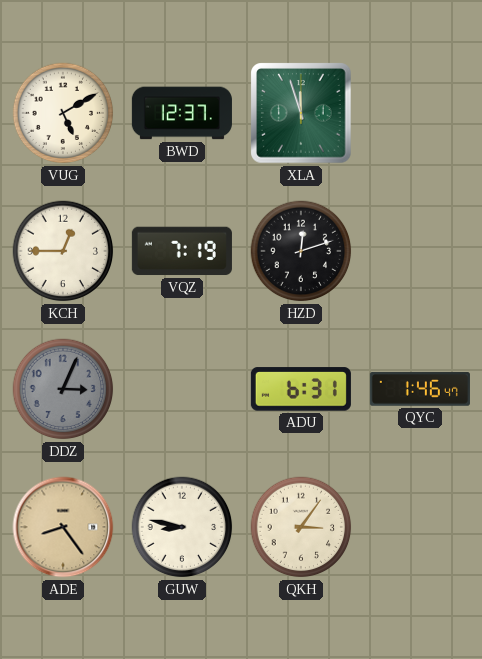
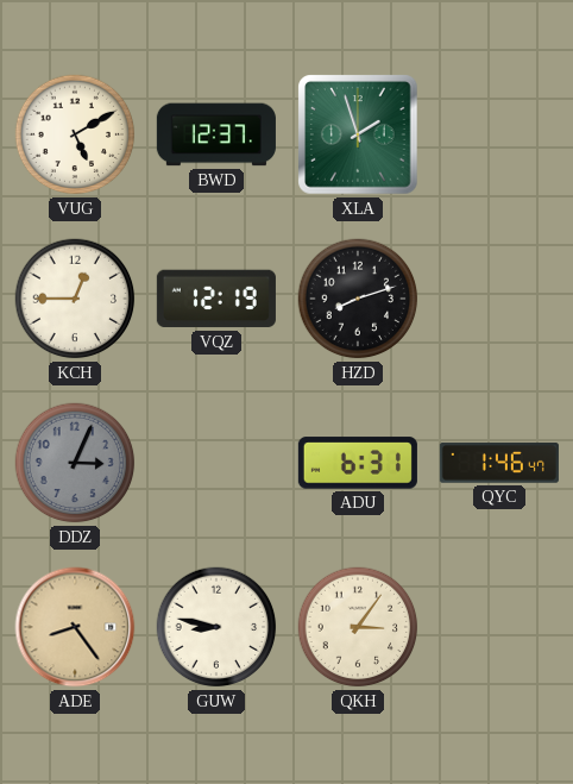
XLA: 11:57 -> 1:57
VQZ: 7:19 -> 12:19
HZD: 12:12 -> 8:12
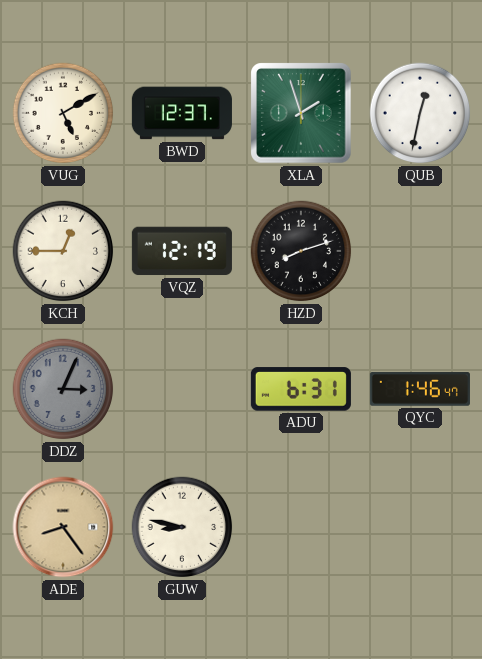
QUB: none -> 12:32
QKH: 3:06 -> none
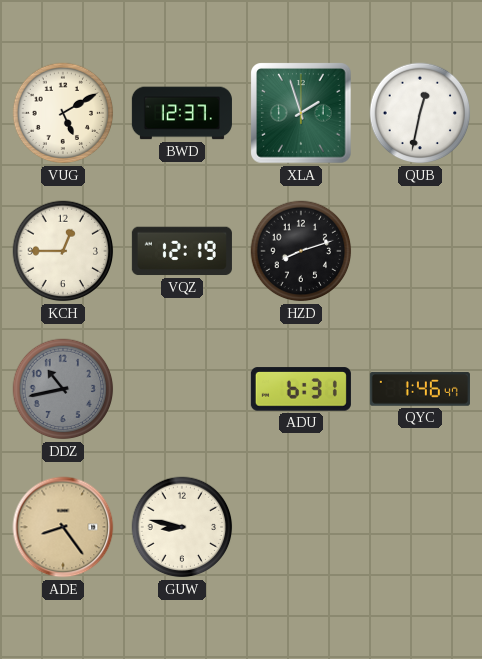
DDZ: 3:04 -> 10:43
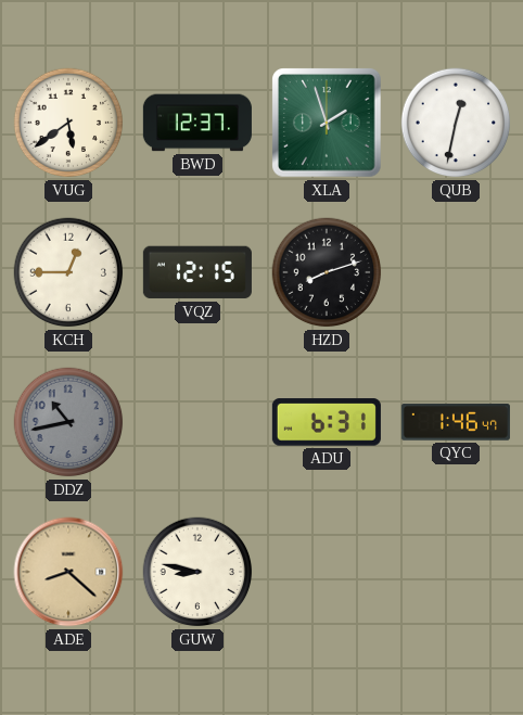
VUG: 5:10 -> 5:39
VQZ: 12:19 -> 12:15
ADE: 8:24 -> 8:22
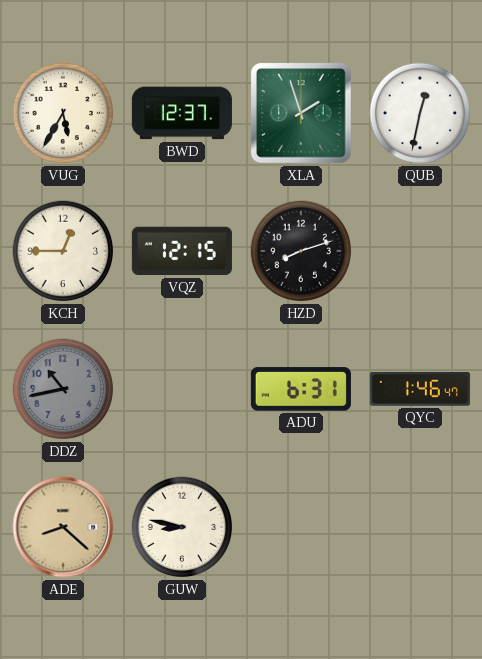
VUG: 5:39 -> 5:35
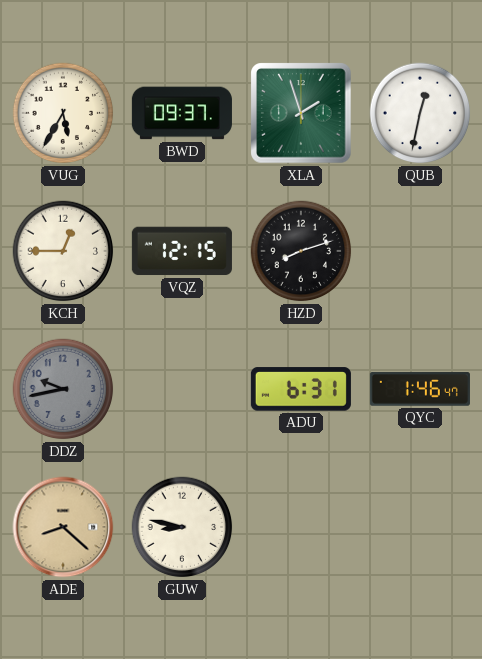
BWD: 12:37 -> 09:37
DDZ: 10:43 -> 9:43
